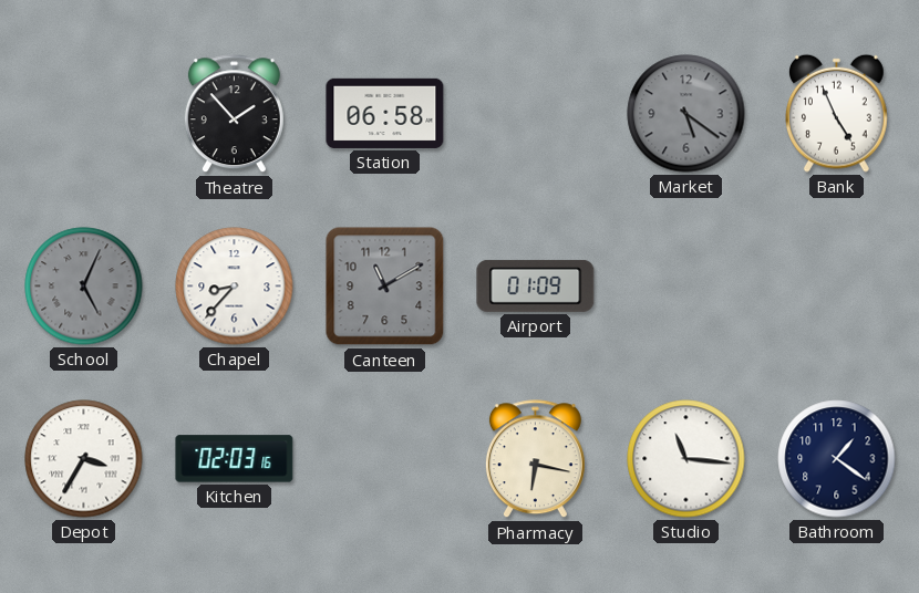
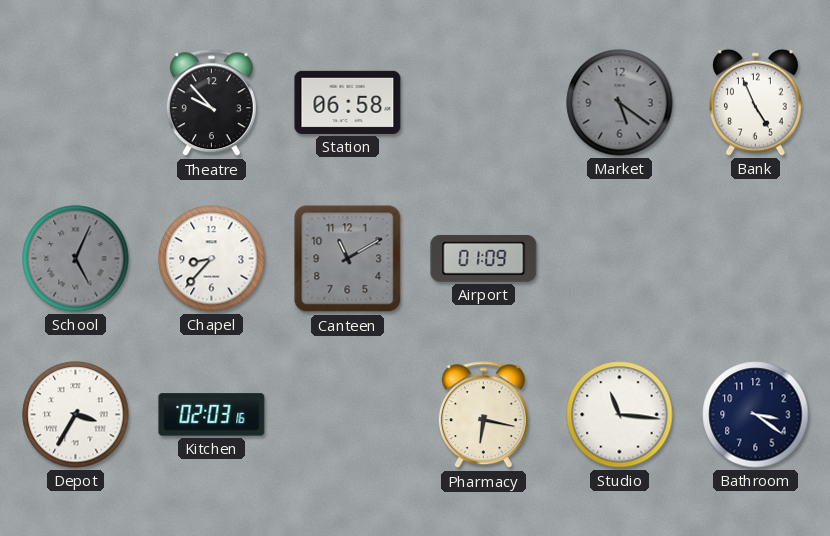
Theatre: 1:53 -> 9:53
Bathroom: 1:21 -> 3:21
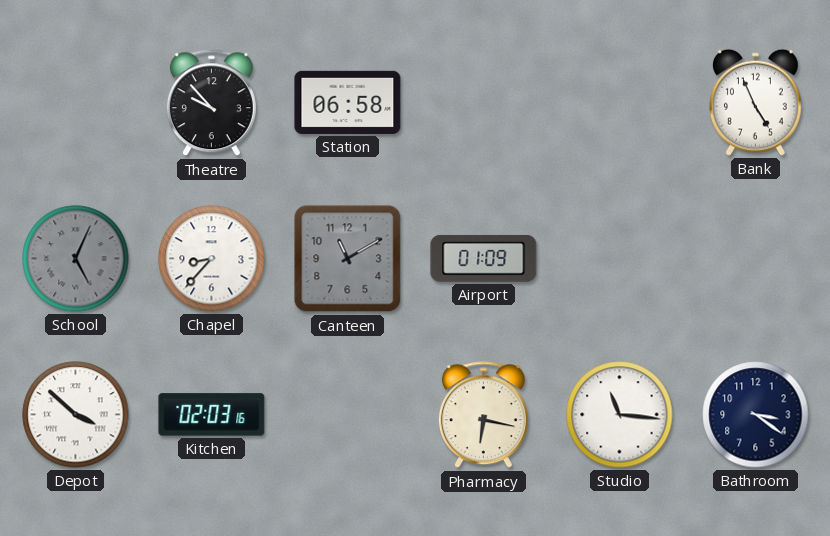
Market: 5:21 -> none
Depot: 3:35 -> 3:52
